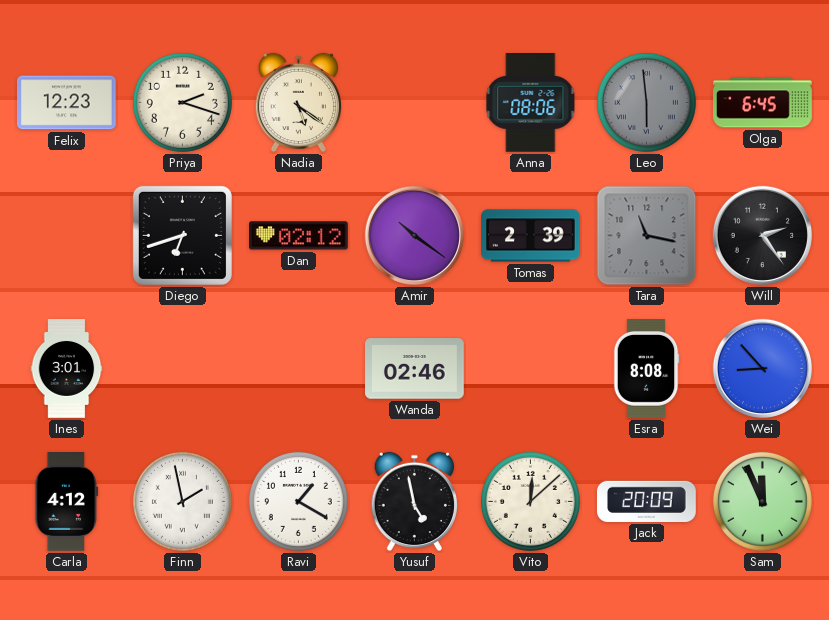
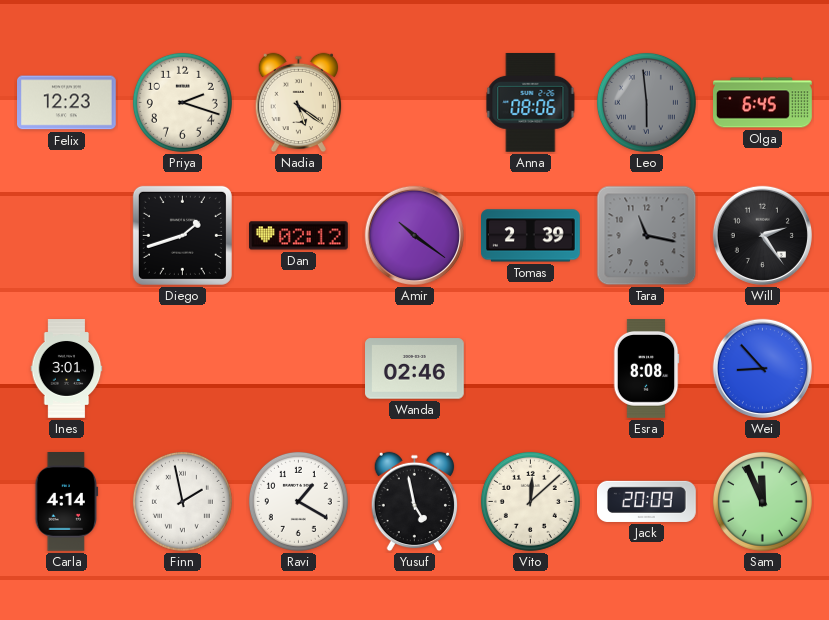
Diego: 6:42 -> 1:42
Carla: 4:12 -> 4:14
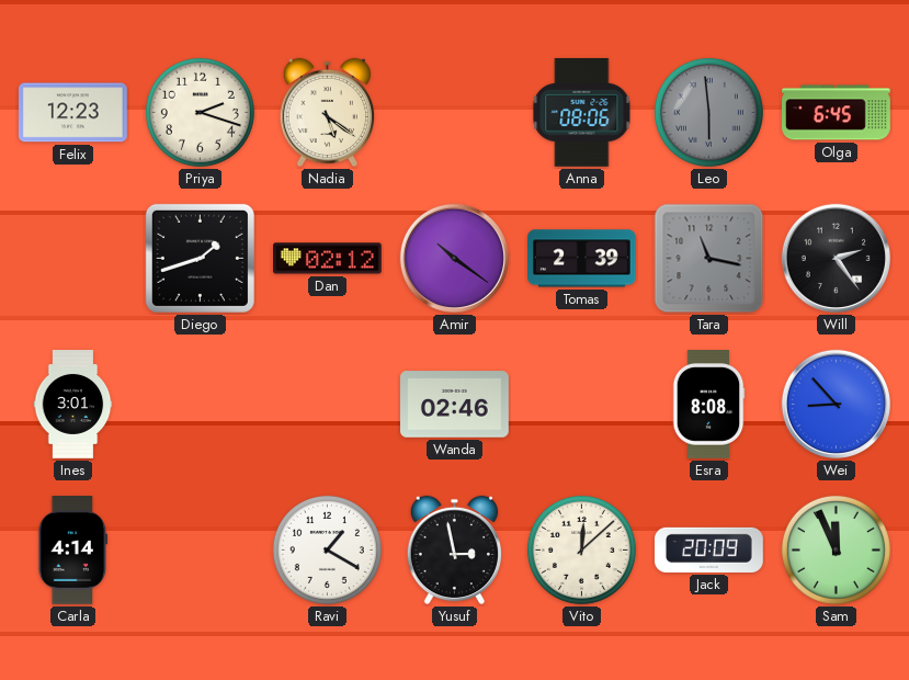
Finn: 1:58 -> none
Yusuf: 4:58 -> 2:58
